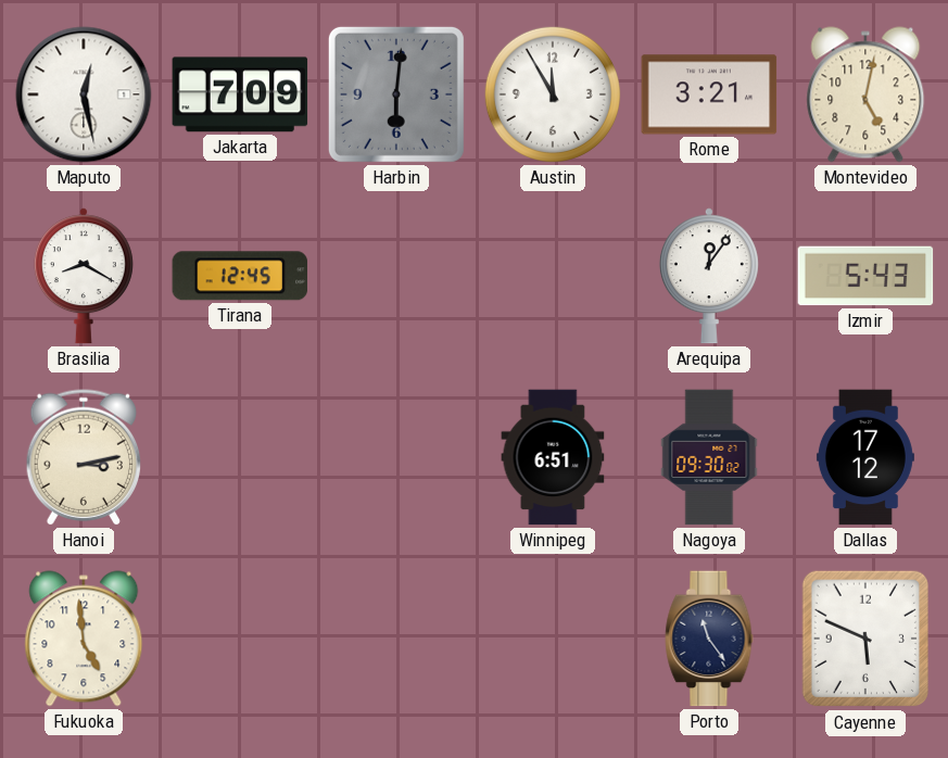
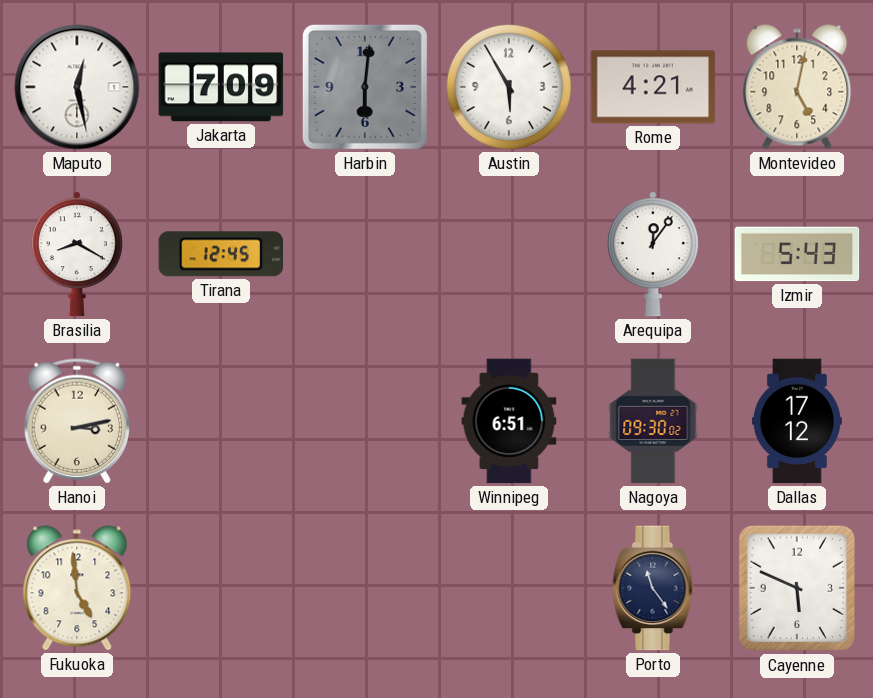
Austin: 11:55 -> 5:55
Rome: 3:21 -> 4:21
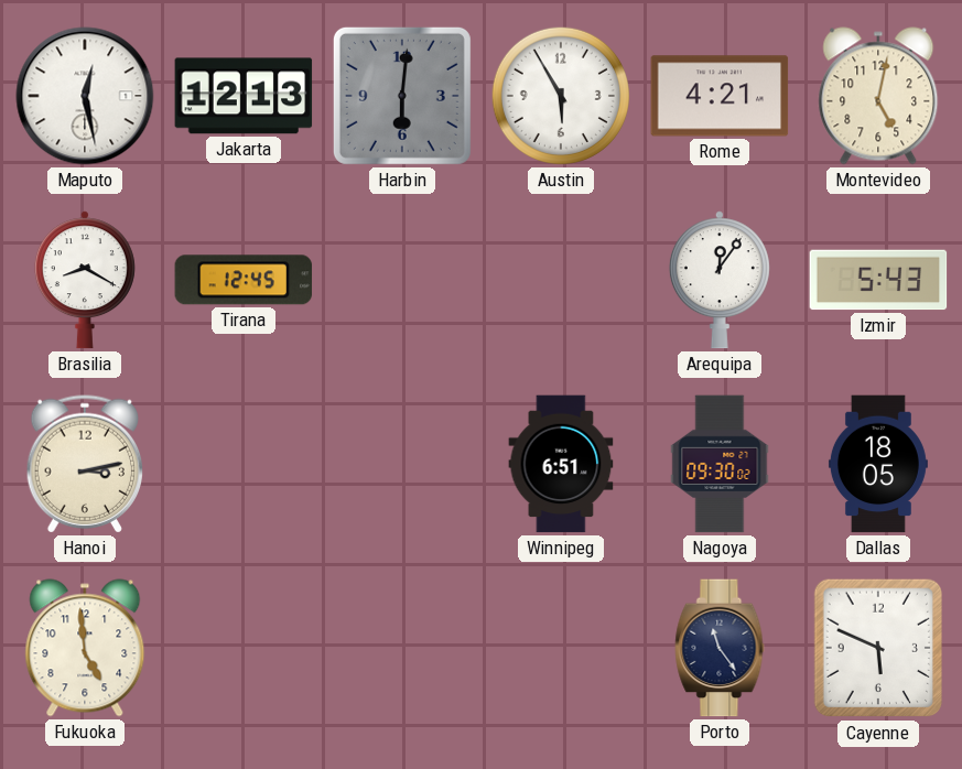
Jakarta: 7:09 -> 12:13
Dallas: 17:12 -> 18:05
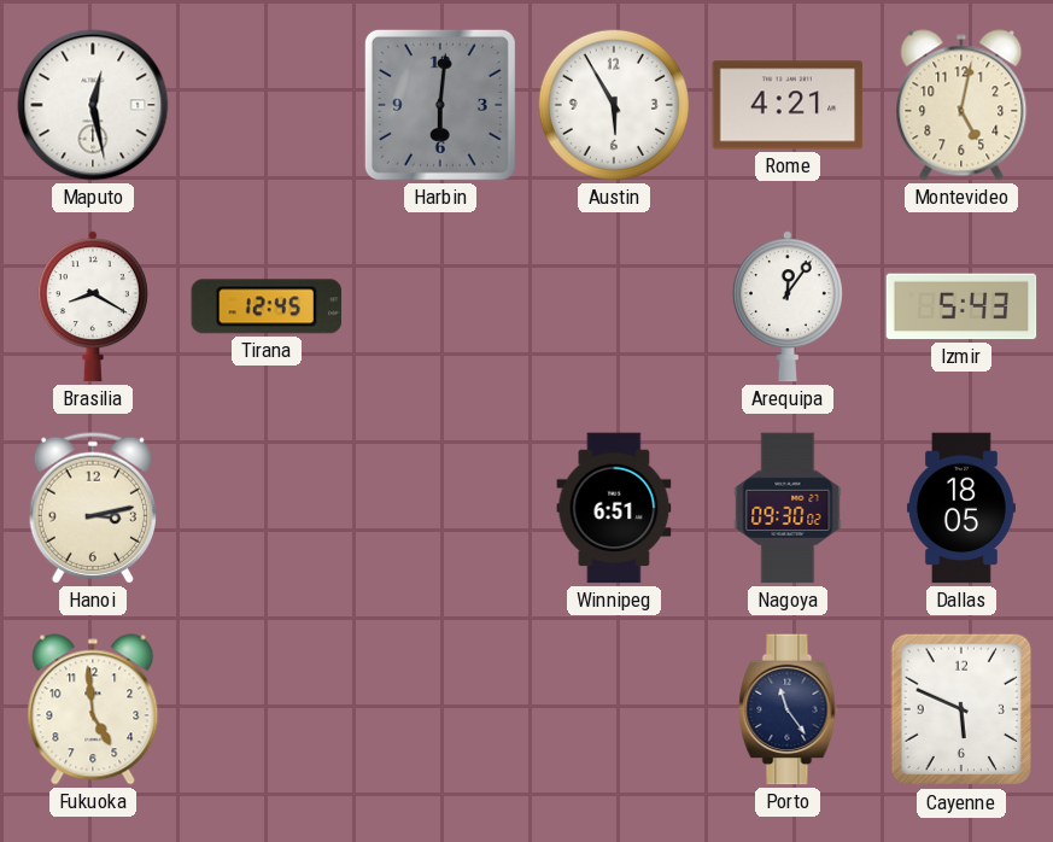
Jakarta: 12:13 -> none
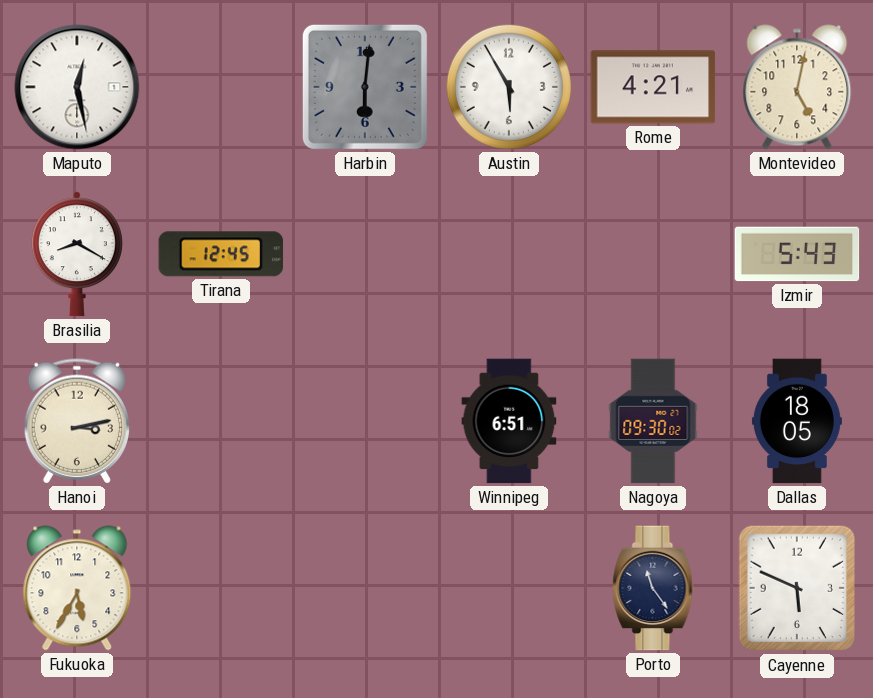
Arequipa: 12:06 -> none
Fukuoka: 4:59 -> 5:35
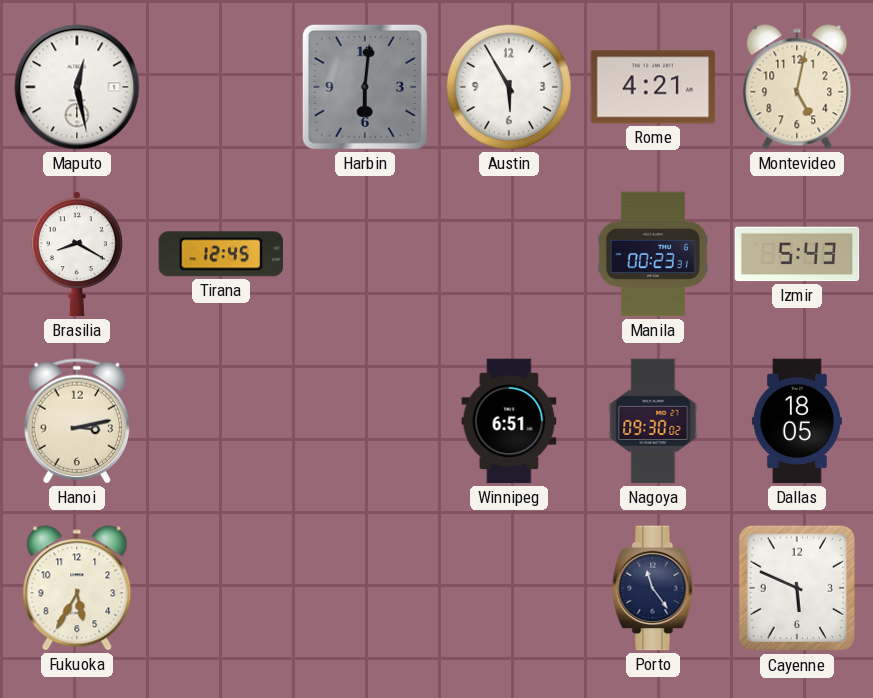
Manila: none -> 00:23
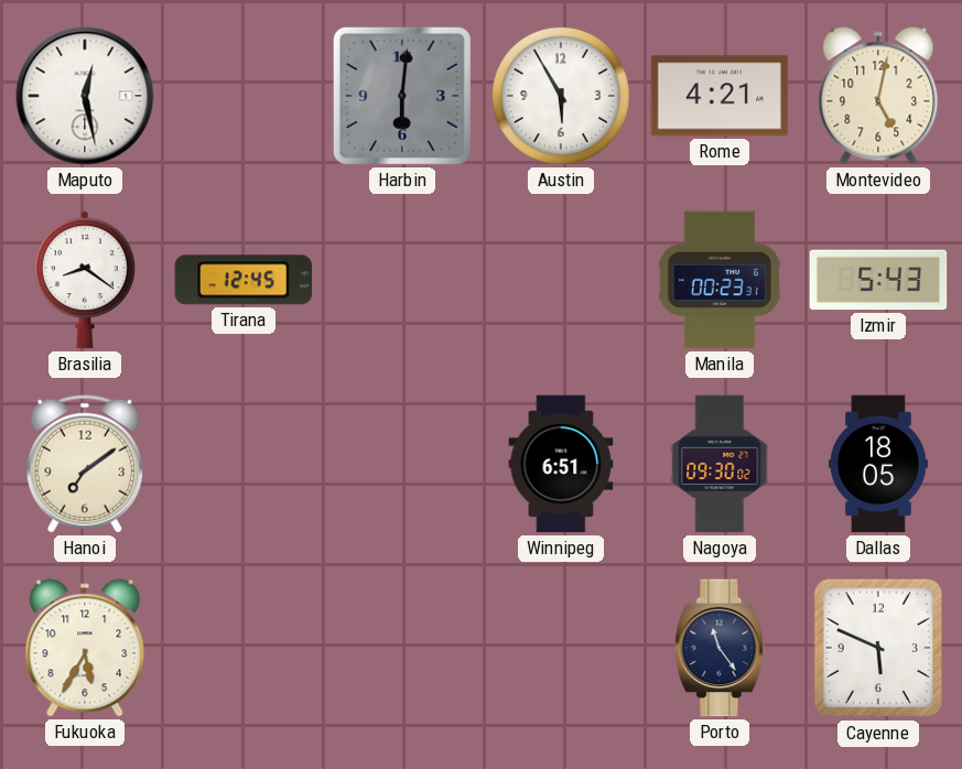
Brasilia: 8:20 -> 8:21
Hanoi: 3:13 -> 7:09
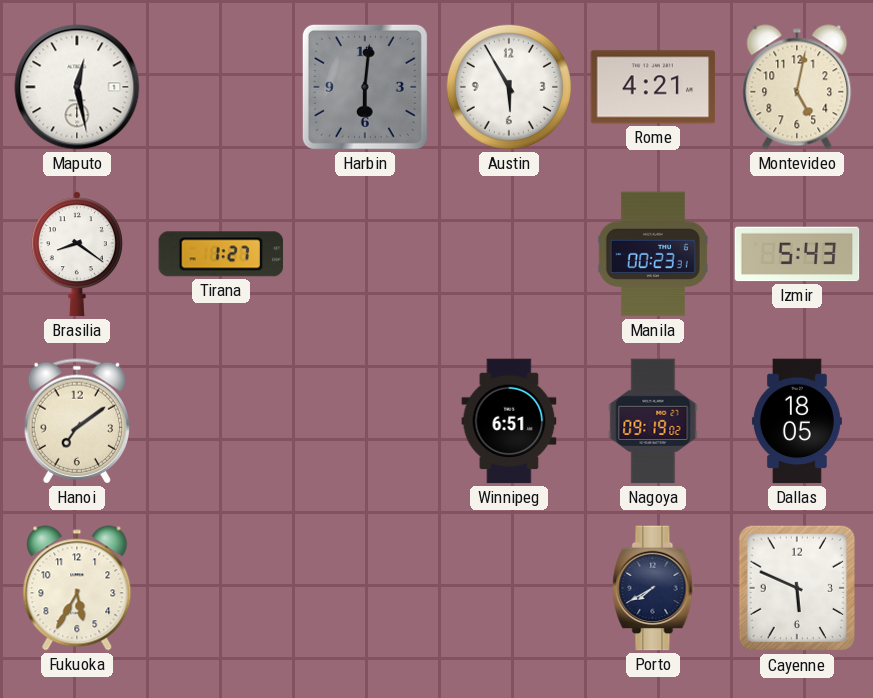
Tirana: 12:45 -> 1:27
Nagoya: 09:30 -> 09:19
Porto: 11:24 -> 7:40
